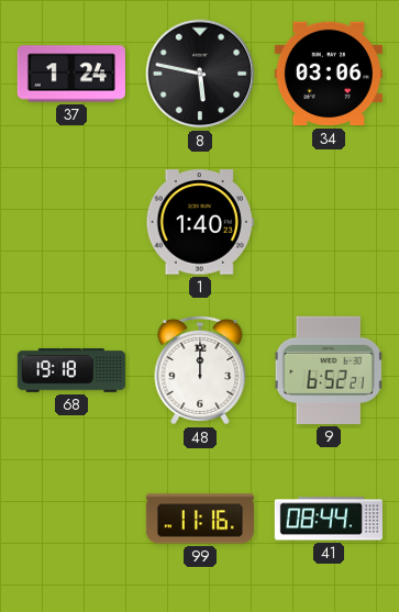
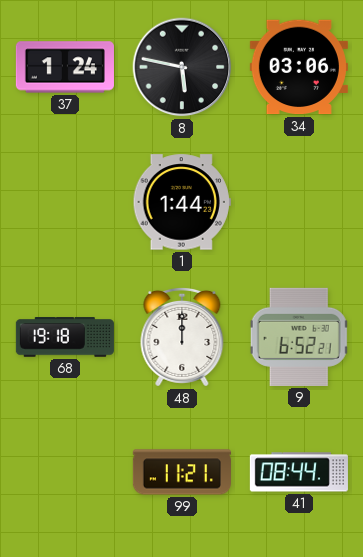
1: 1:40 -> 1:44
99: 11:16 -> 11:21
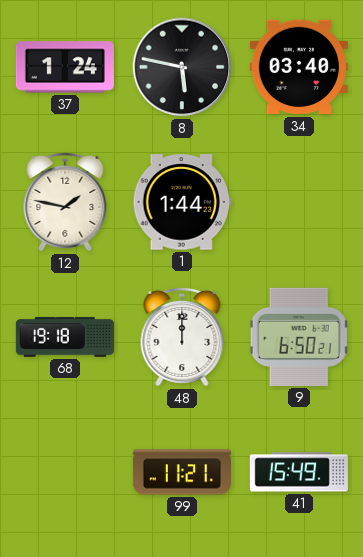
34: 03:06 -> 03:40
12: none -> 1:47
9: 6:52 -> 6:50
41: 08:44 -> 15:49
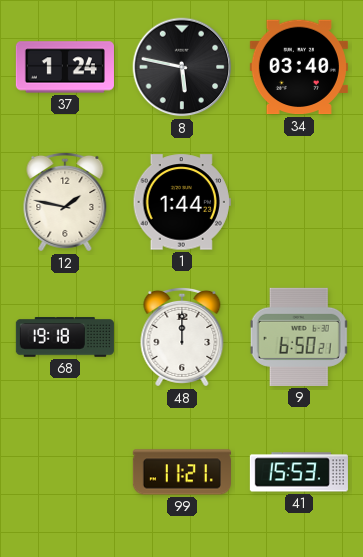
41: 15:49 -> 15:53
